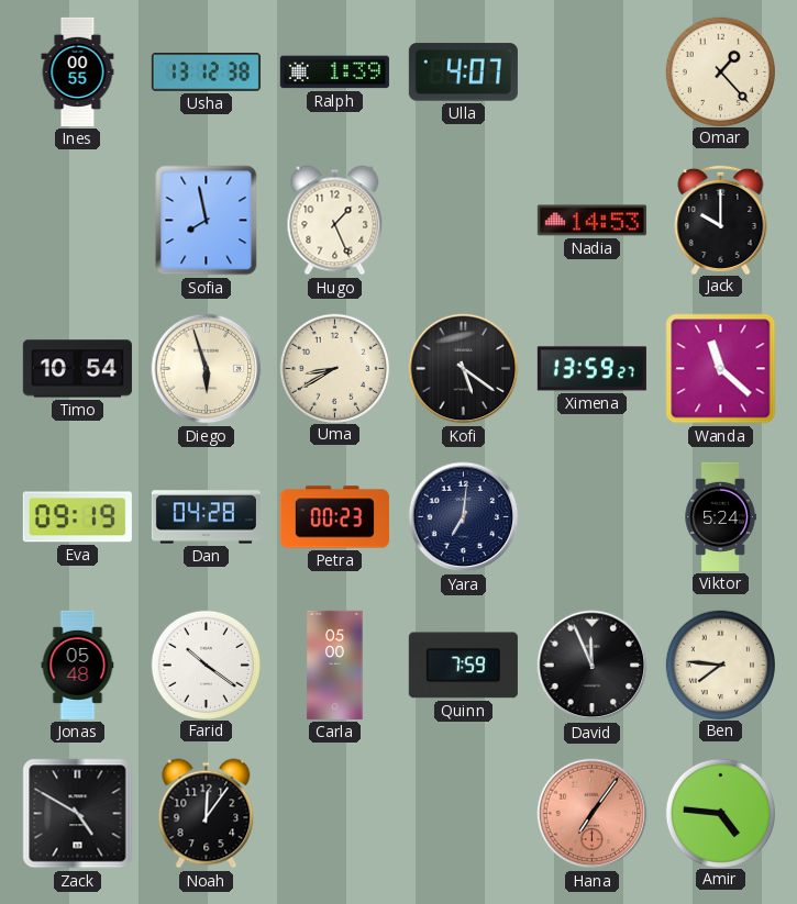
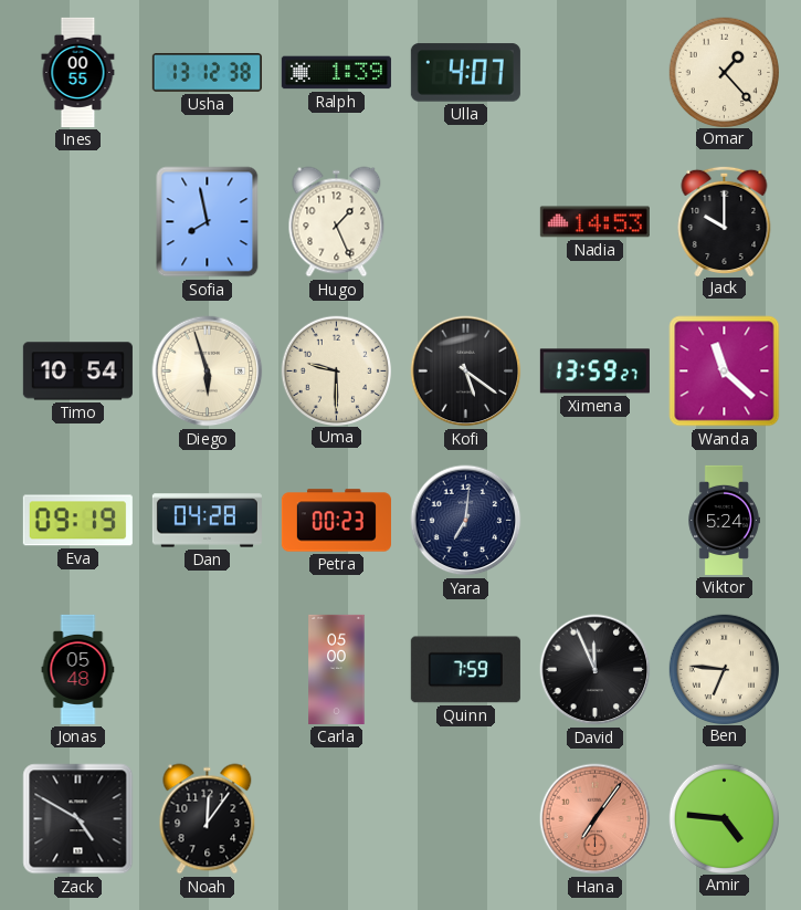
Uma: 8:40 -> 9:30
Farid: 10:21 -> none
Ben: 7:46 -> 6:46
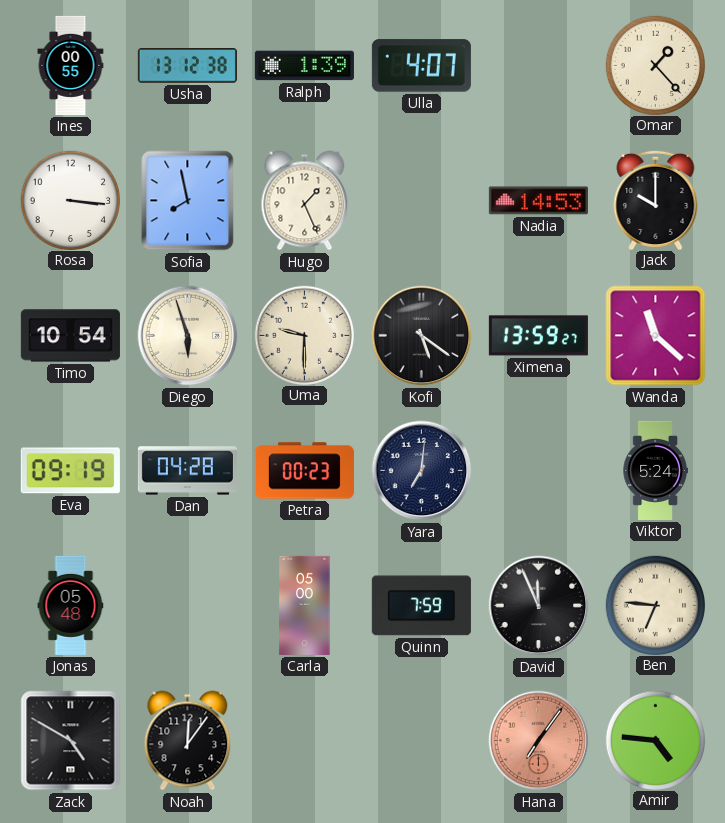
Rosa: none -> 3:16
